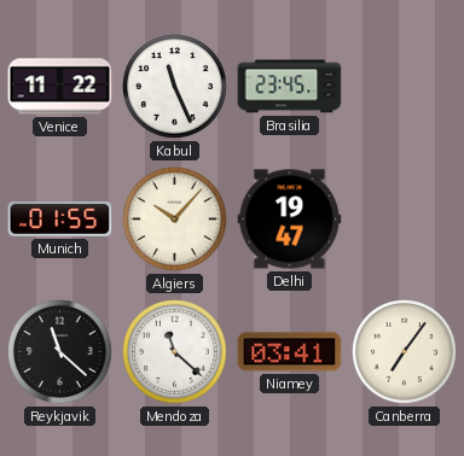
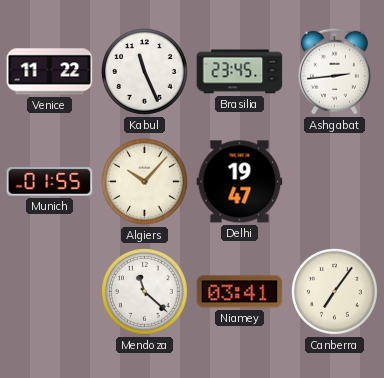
Ashgabat: none -> 2:44
Reykjavik: 11:22 -> none
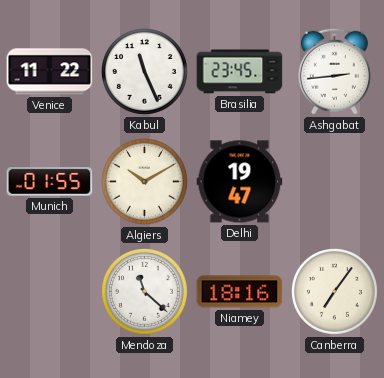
Algiers: 10:07 -> 10:10
Niamey: 03:41 -> 18:16
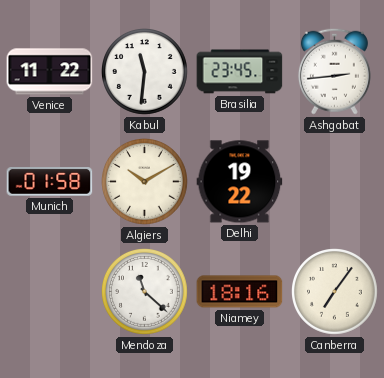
Kabul: 11:26 -> 11:31
Munich: 01:55 -> 01:58
Delhi: 19:47 -> 19:22
